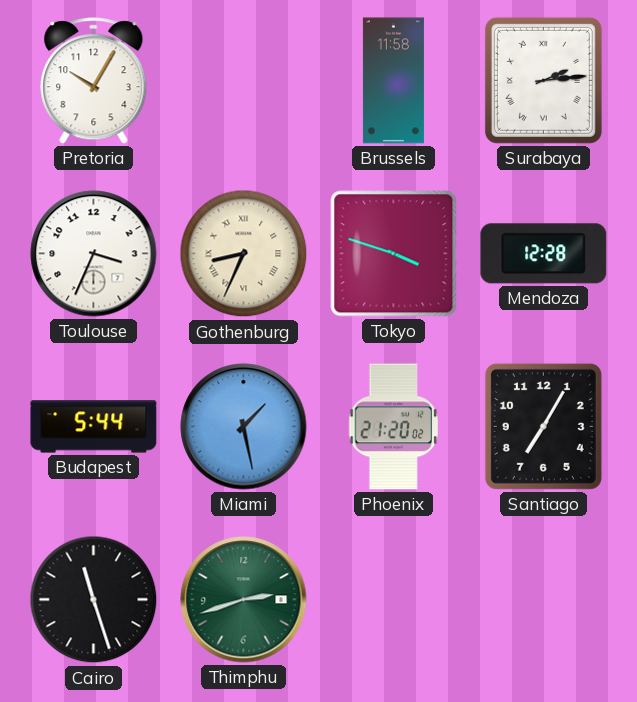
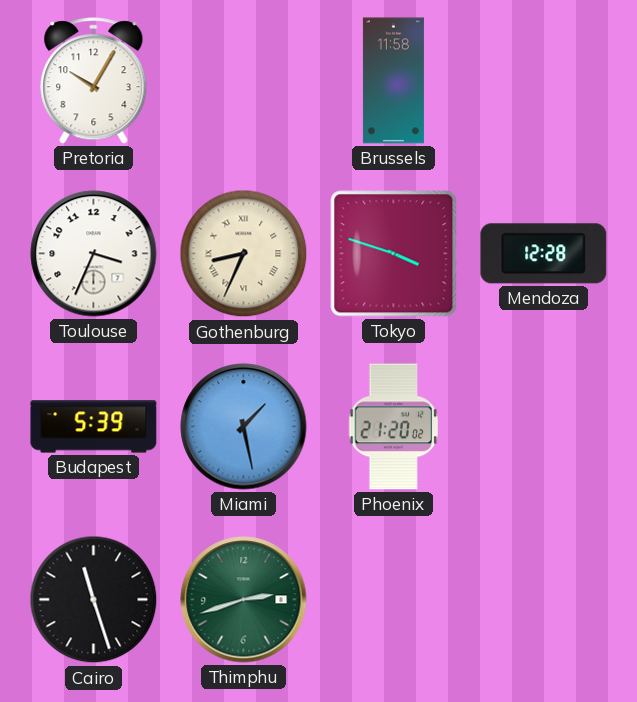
Surabaya: 2:14 -> none
Budapest: 5:44 -> 5:39
Santiago: 7:05 -> none
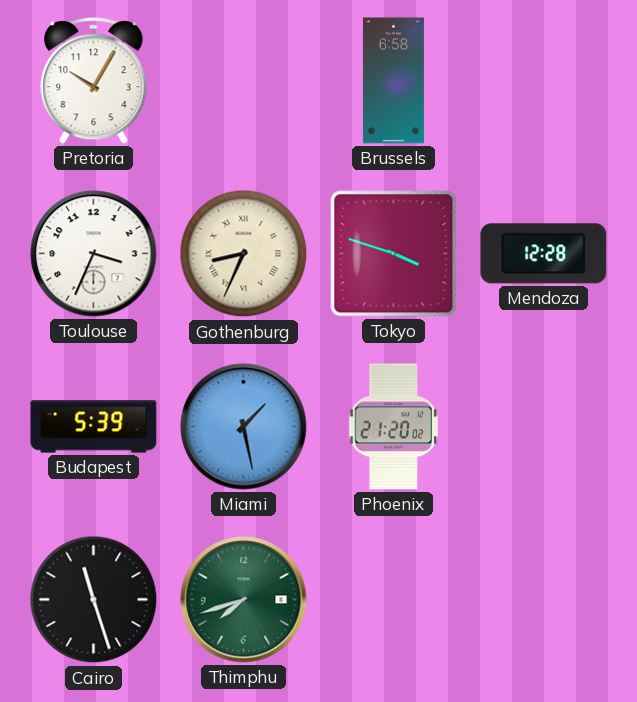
Brussels: 11:58 -> 6:58
Thimphu: 2:42 -> 7:42
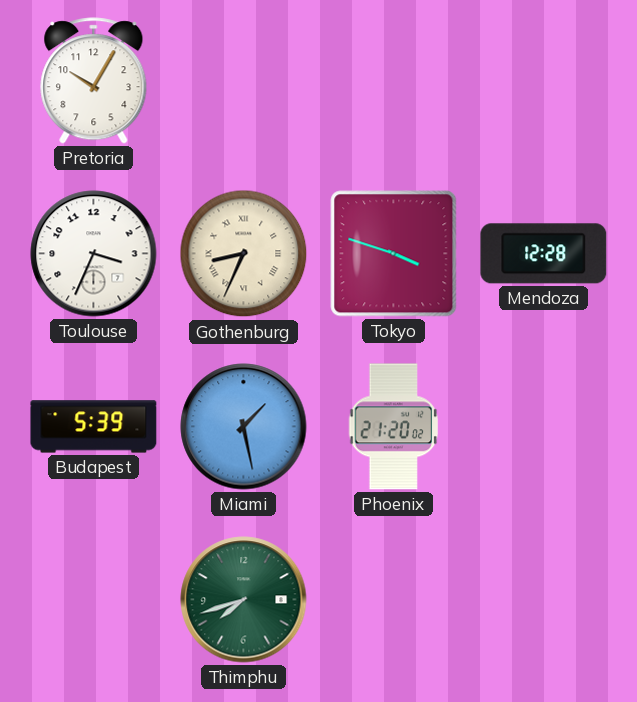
Brussels: 6:58 -> none
Cairo: 11:27 -> none
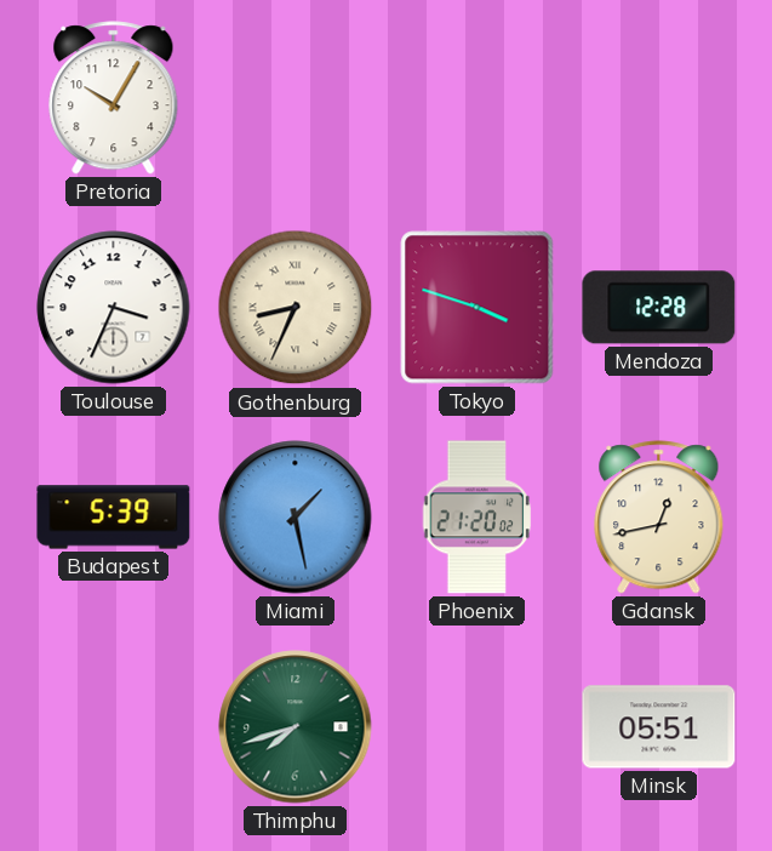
Gdansk: none -> 12:43
Minsk: none -> 05:51
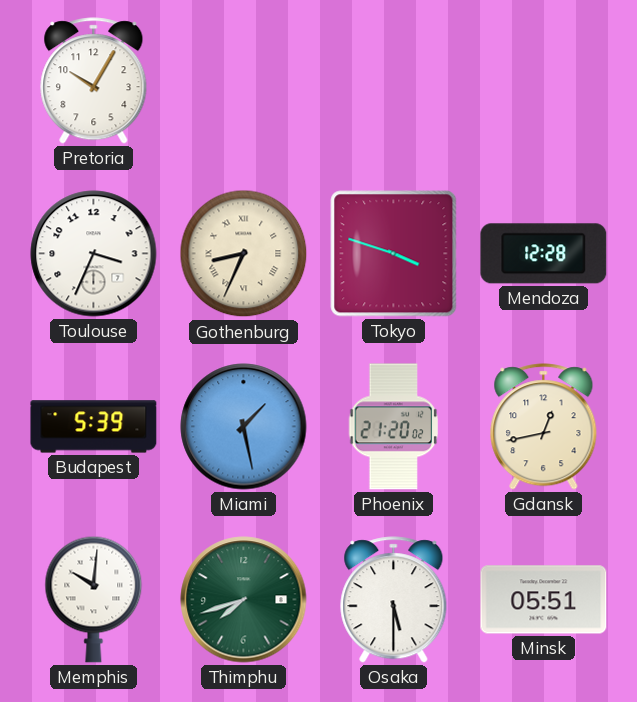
Memphis: none -> 10:01
Osaka: none -> 5:30
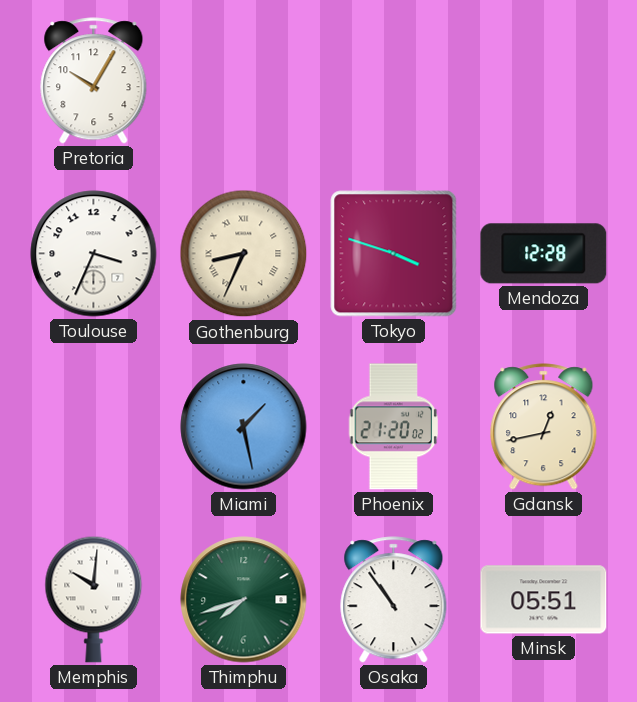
Budapest: 5:39 -> none
Osaka: 5:30 -> 10:54
